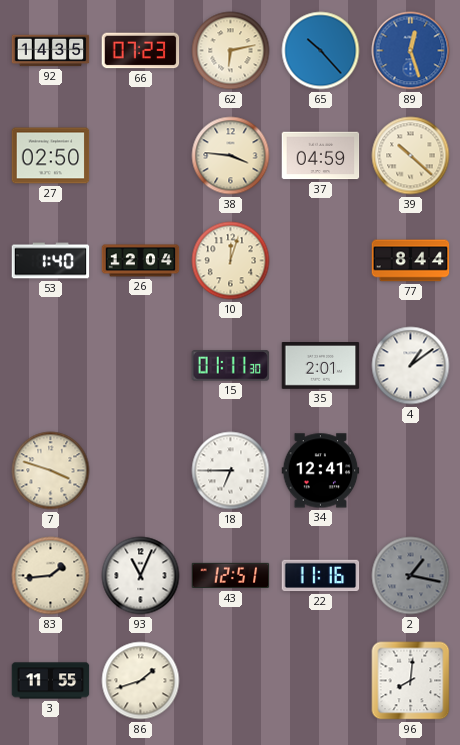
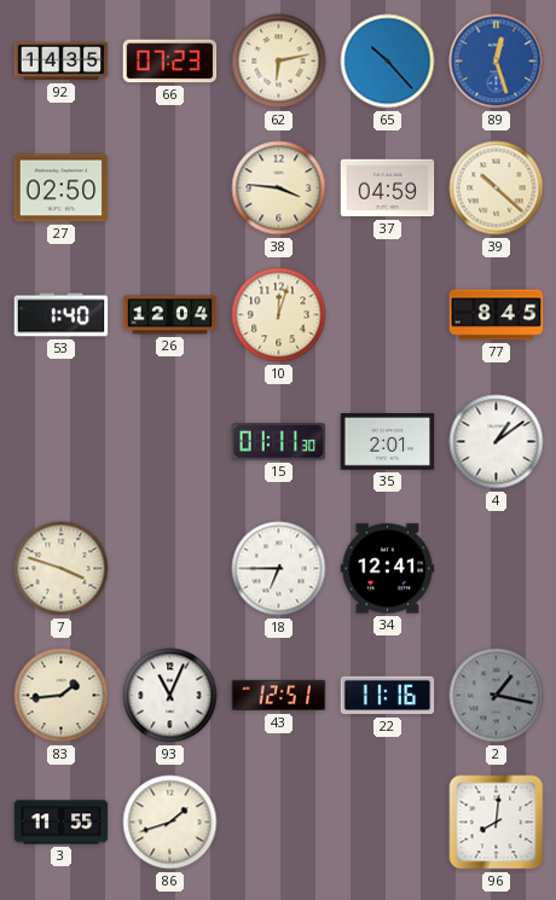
77: 8:44 -> 8:45
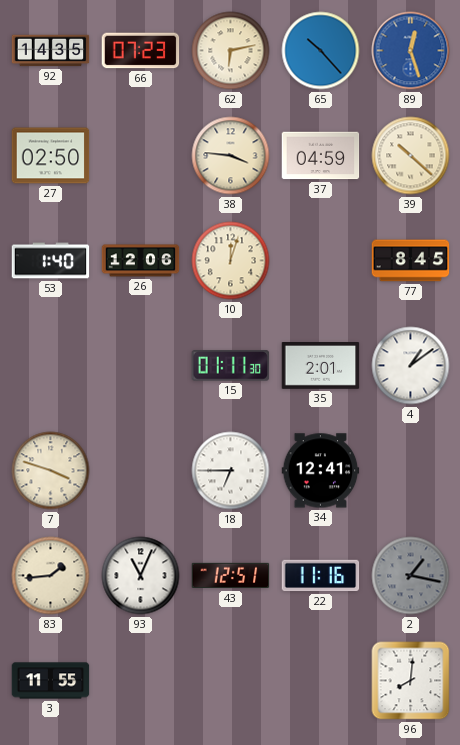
26: 12:04 -> 12:06
86: 1:42 -> none
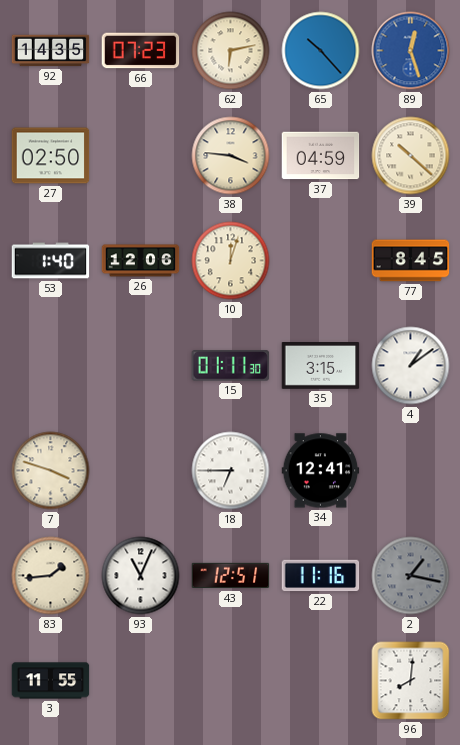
35: 2:01 -> 3:15
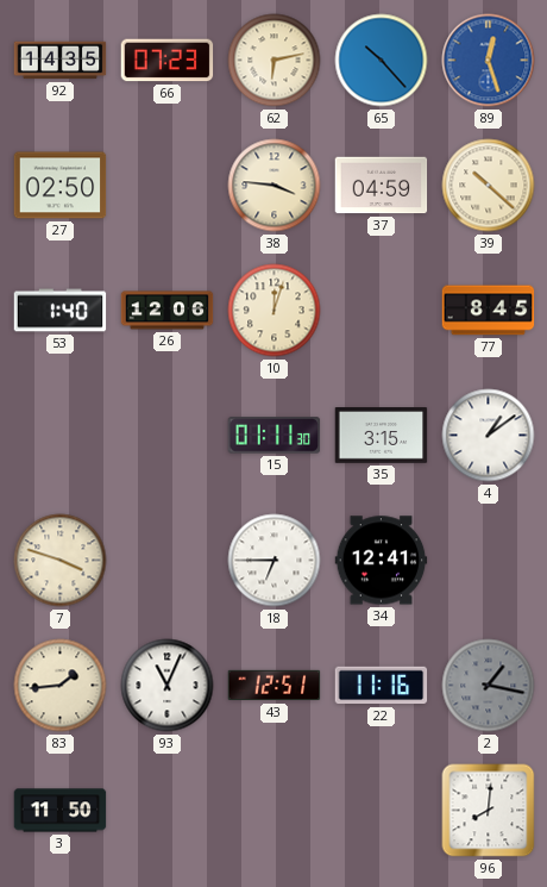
3: 11:55 -> 11:50
